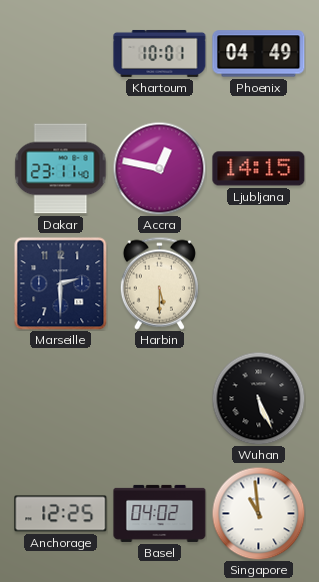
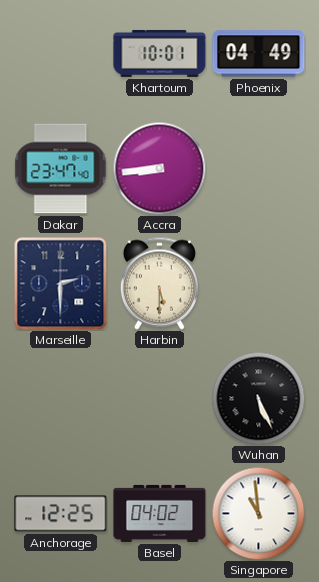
Dakar: 23:11 -> 23:47
Accra: 12:47 -> 8:44
Ljubljana: 14:15 -> none
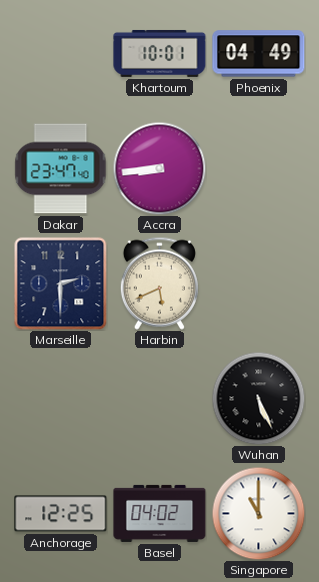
Harbin: 5:30 -> 5:41
Singapore: 10:59 -> 11:00
